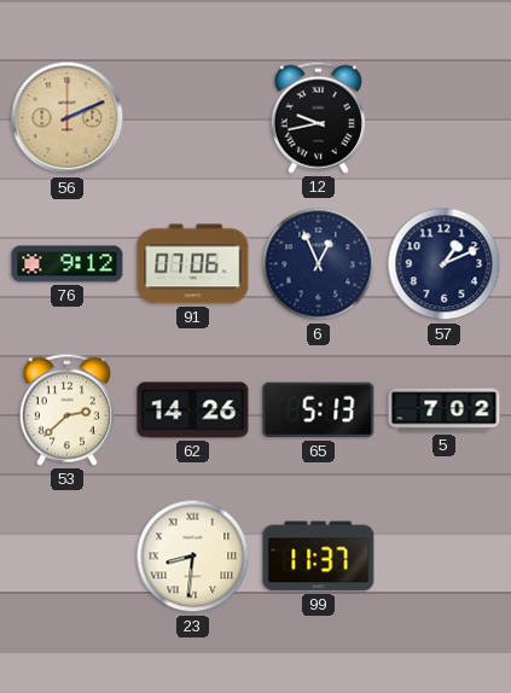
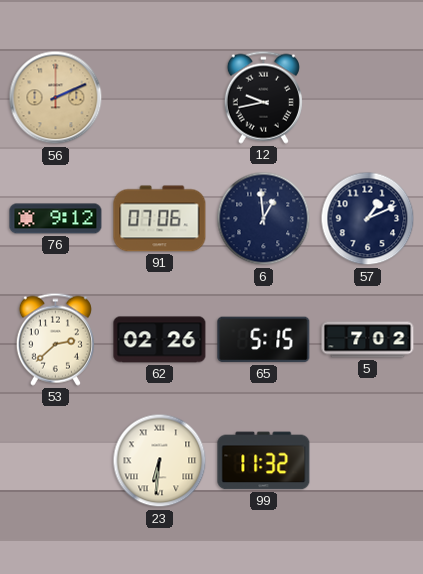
6: 12:56 -> 12:59
62: 14:26 -> 02:26
65: 5:13 -> 5:15
23: 8:31 -> 6:31
99: 11:37 -> 11:32
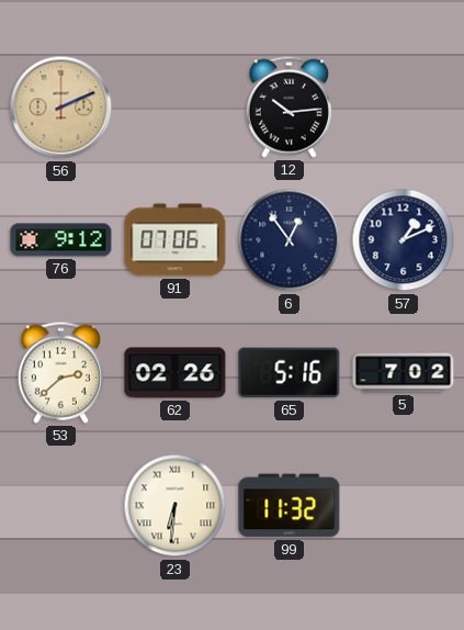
12: 9:43 -> 10:14
6: 12:59 -> 12:54
65: 5:15 -> 5:16
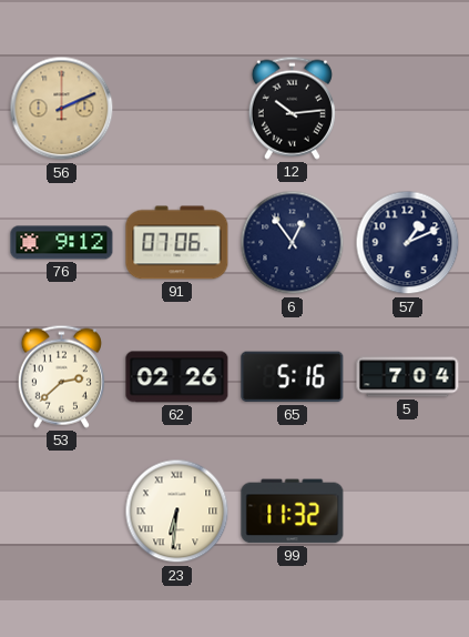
5: 7:02 -> 7:04
